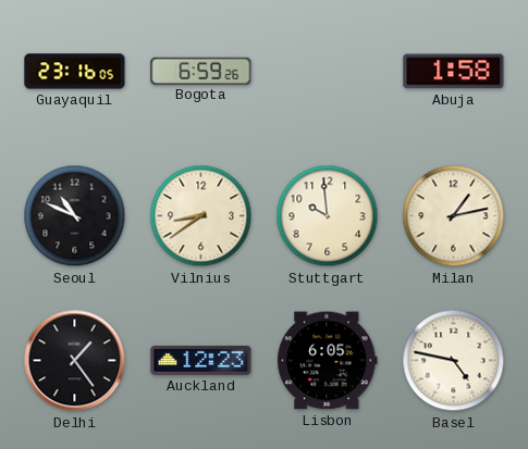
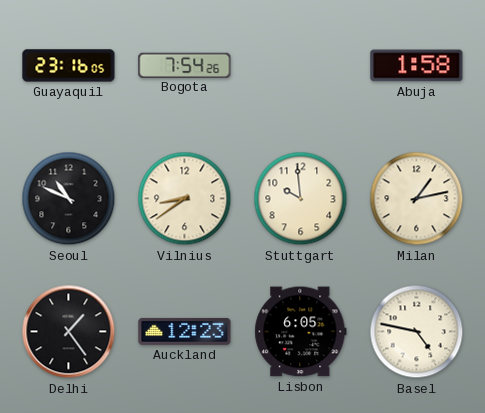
Bogota: 6:59 -> 7:54
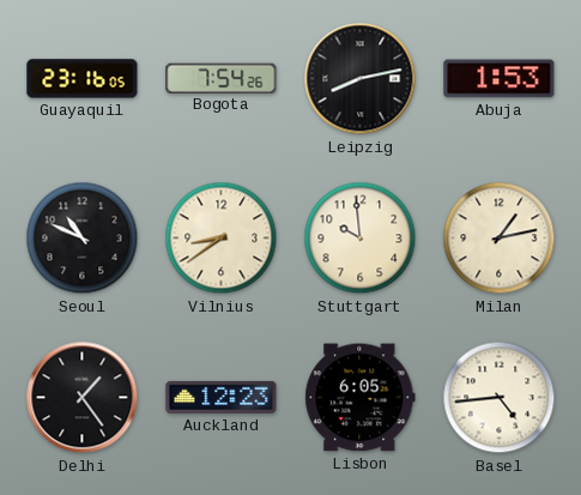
Leipzig: none -> 8:13
Abuja: 1:58 -> 1:53
Basel: 4:47 -> 4:44
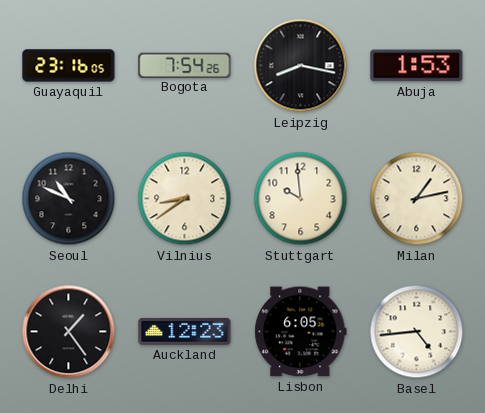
Leipzig: 8:13 -> 8:17
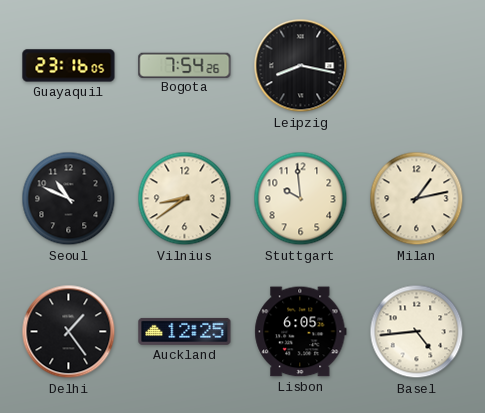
Abuja: 1:53 -> none
Auckland: 12:23 -> 12:25
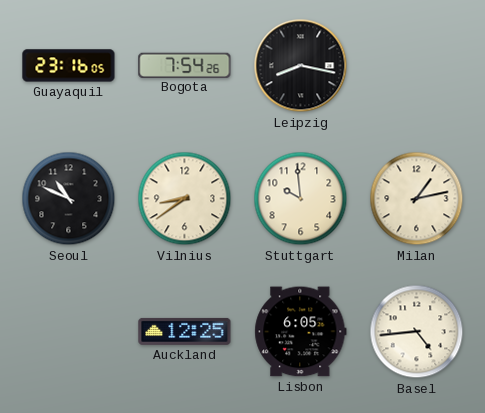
Delhi: 1:24 -> none
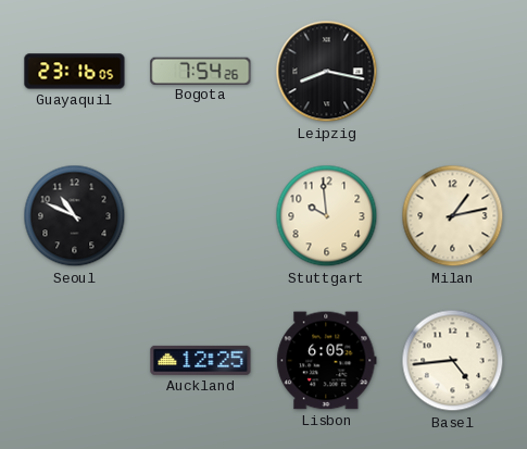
Vilnius: 8:39 -> none
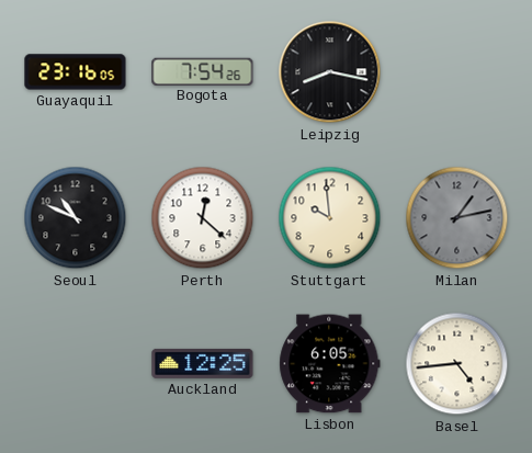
Perth: none -> 12:22
Milan dial: cream -> grey
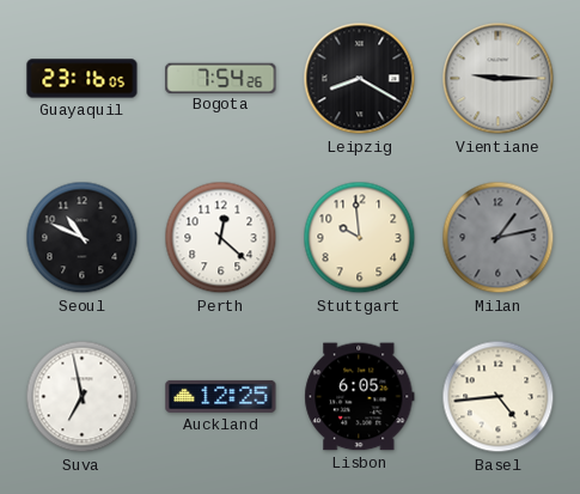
Leipzig: 8:17 -> 8:20
Vientiane: none -> 9:15
Suva: none -> 6:58
